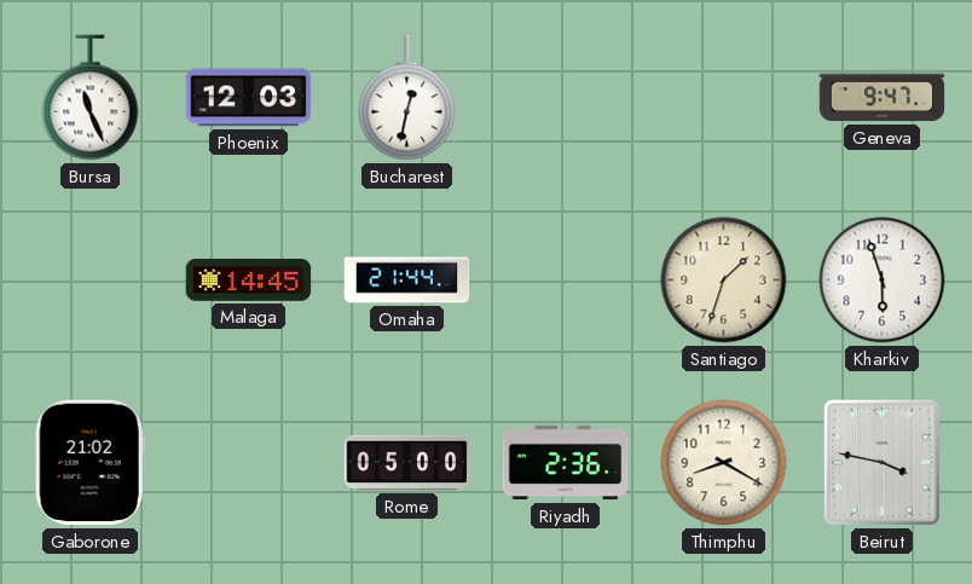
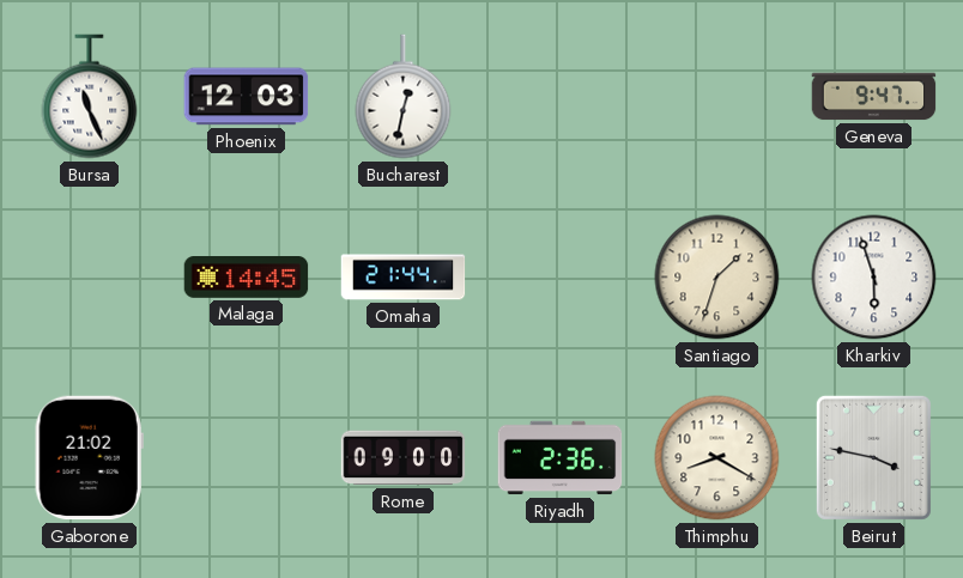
Rome: 05:00 -> 09:00
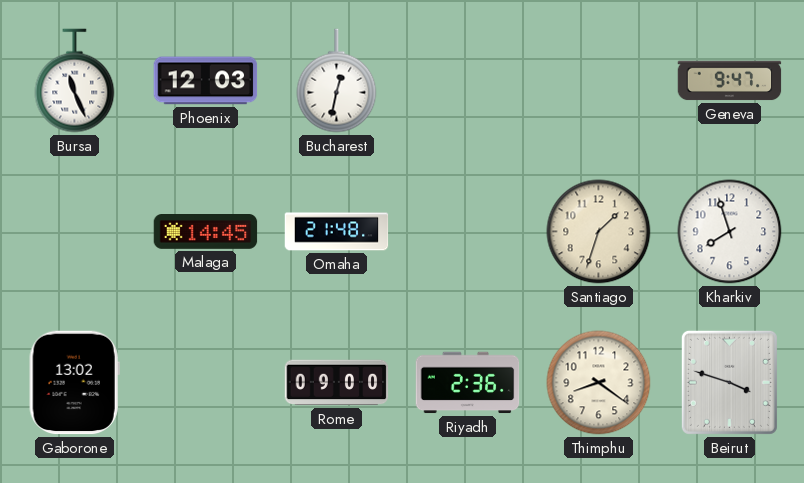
Omaha: 21:44 -> 21:48
Kharkiv: 5:57 -> 7:57
Gaborone: 21:02 -> 13:02
Thimphu: 8:20 -> 8:21
Beirut: 3:47 -> 3:48
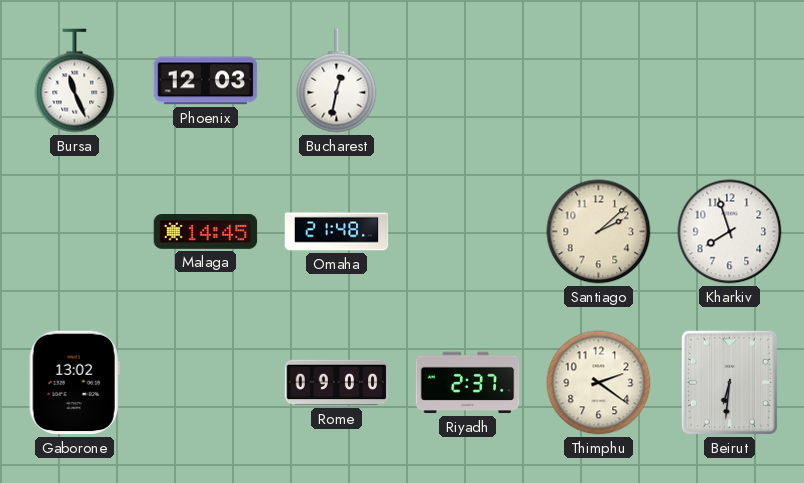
Geneva: 9:47 -> none
Santiago: 1:33 -> 2:08
Riyadh: 2:36 -> 2:37
Thimphu: 8:21 -> 2:21
Beirut: 3:48 -> 6:31
